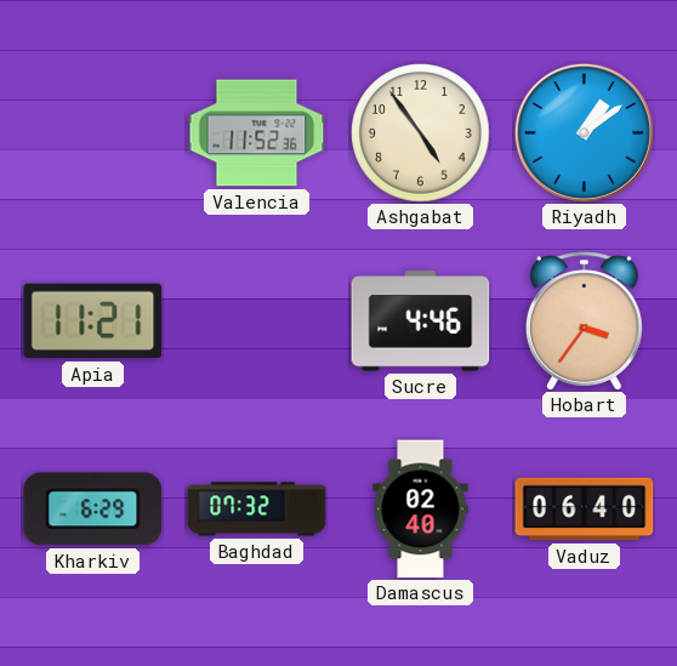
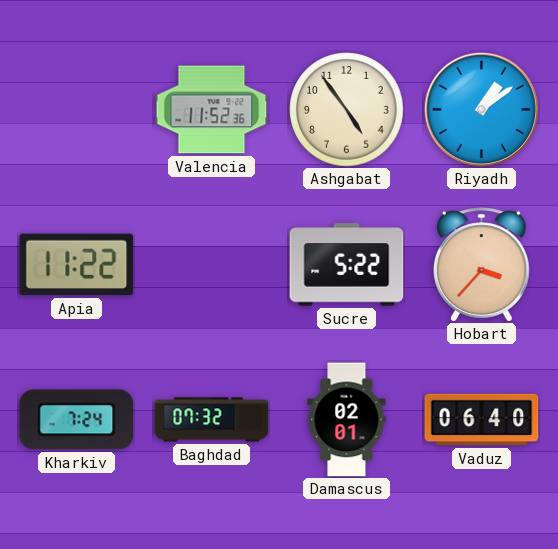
Apia: 11:21 -> 11:22
Sucre: 4:46 -> 5:22
Hobart: 3:36 -> 3:37
Kharkiv: 6:29 -> 7:24
Damascus: 02:40 -> 02:01
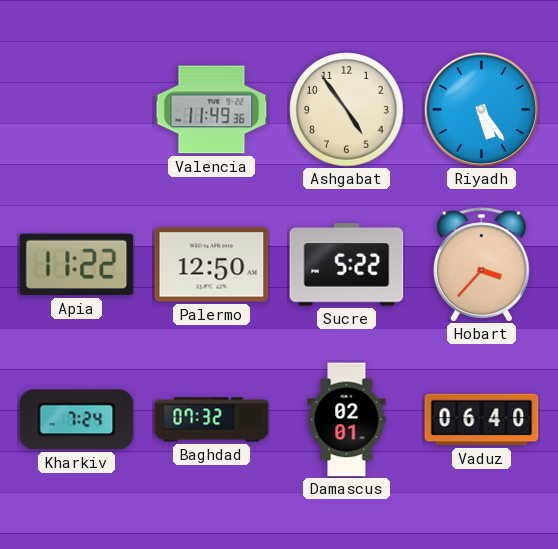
Valencia: 11:52 -> 11:49
Riyadh: 1:09 -> 5:24
Palermo: none -> 12:50
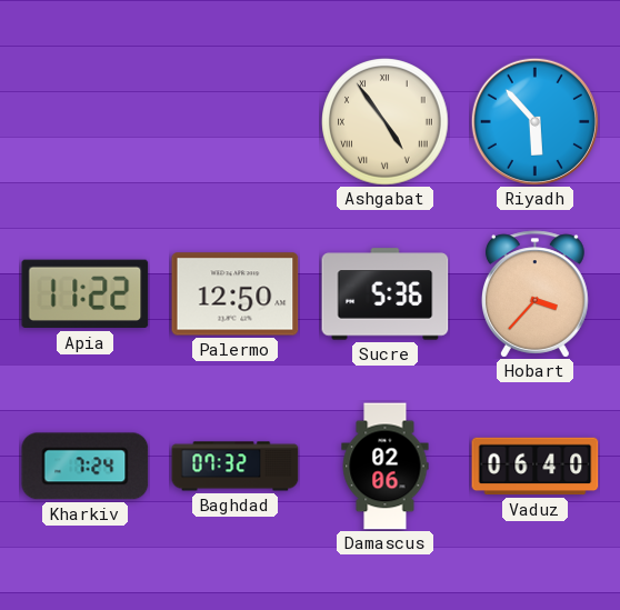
Valencia: 11:49 -> none
Ashgabat numerals: Arabic -> Roman
Riyadh: 5:24 -> 5:53
Sucre: 5:22 -> 5:36
Damascus: 02:01 -> 02:06
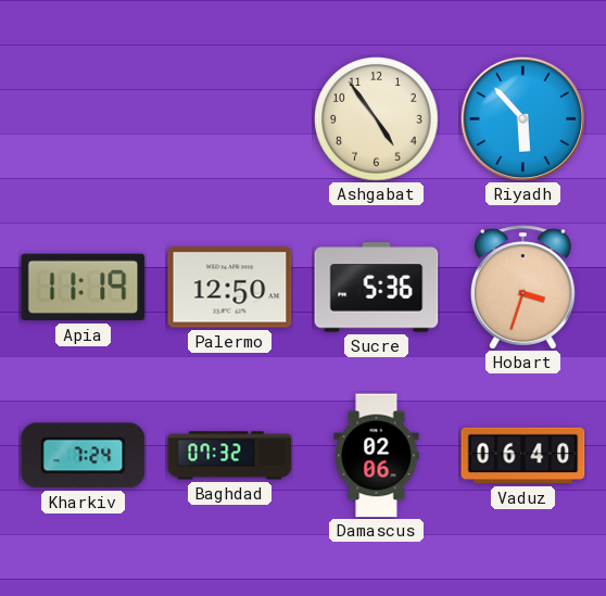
Ashgabat numerals: Roman -> Arabic
Apia: 11:22 -> 11:19
Hobart: 3:37 -> 3:33
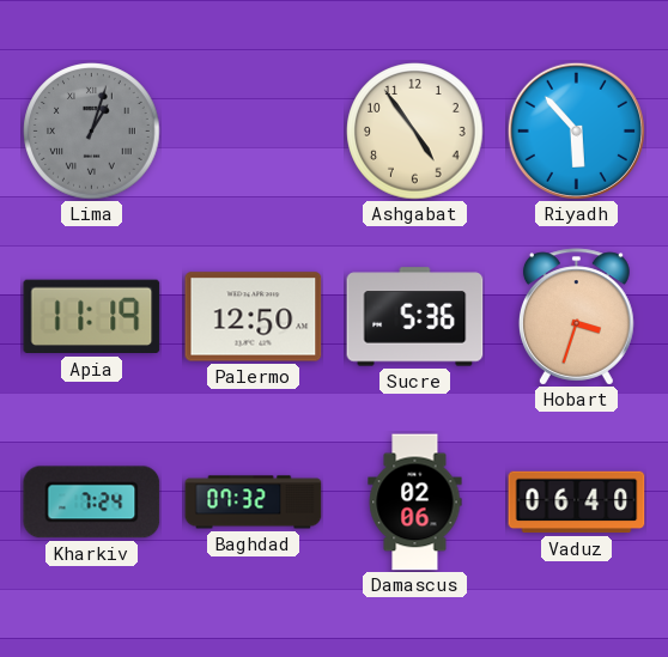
Lima: none -> 1:03
